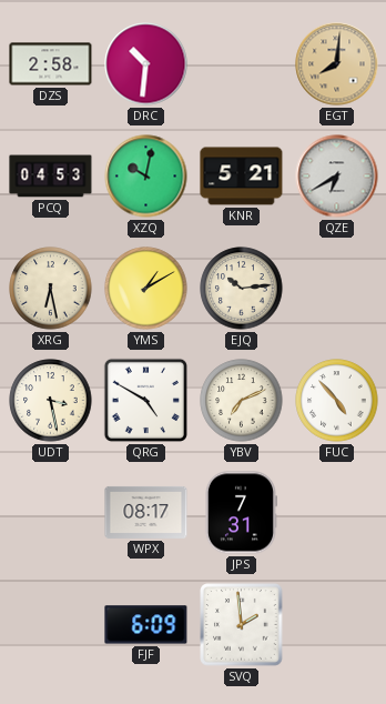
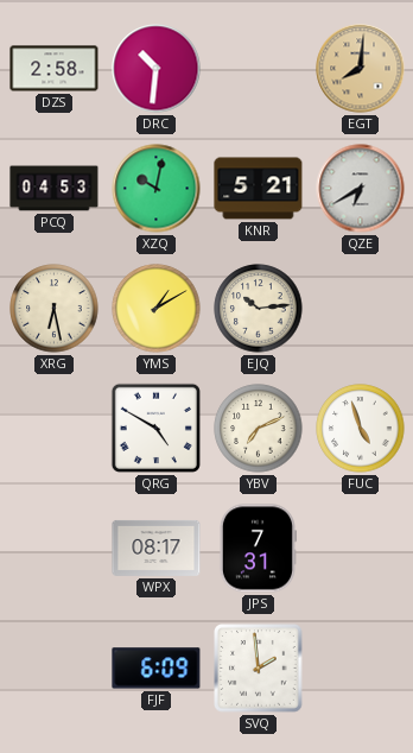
UDT: 3:28 -> none
FUC: 4:53 -> 4:57
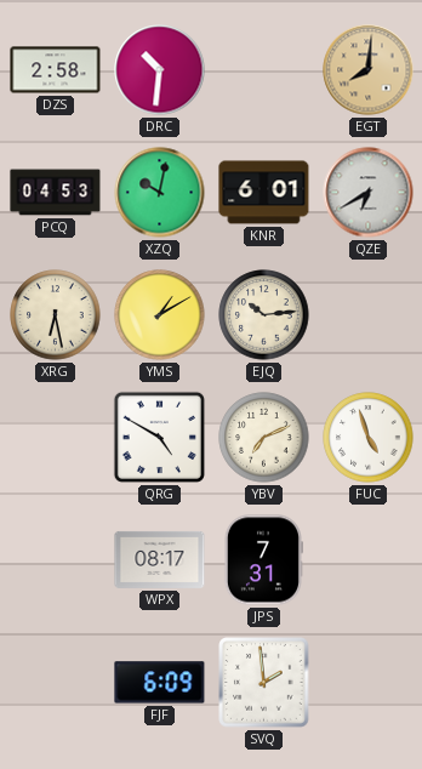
KNR: 5:21 -> 6:01
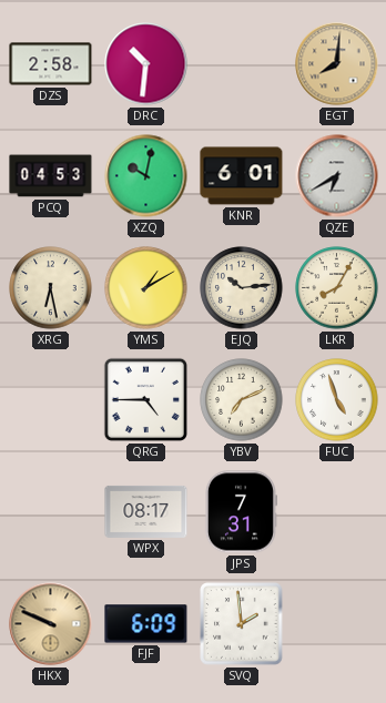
LKR: none -> 8:05
QRG: 4:50 -> 4:45
HKX: none -> 9:49
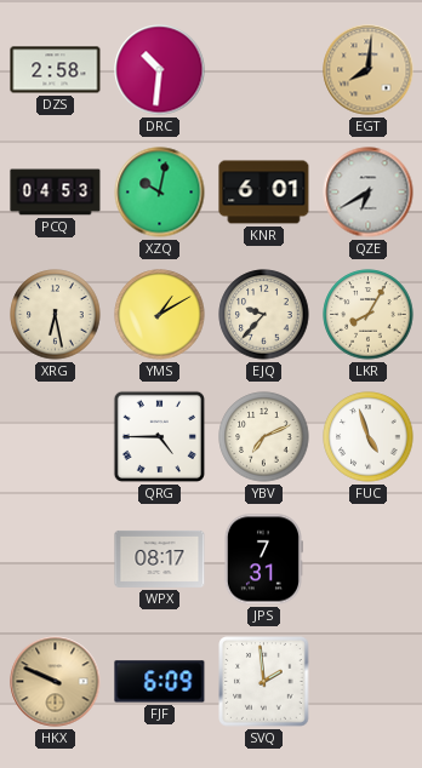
EJQ: 10:14 -> 9:37
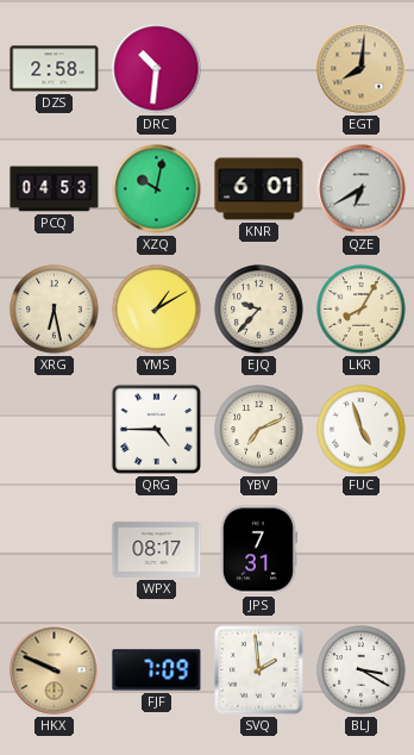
FJF: 6:09 -> 7:09
BLJ: none -> 3:20
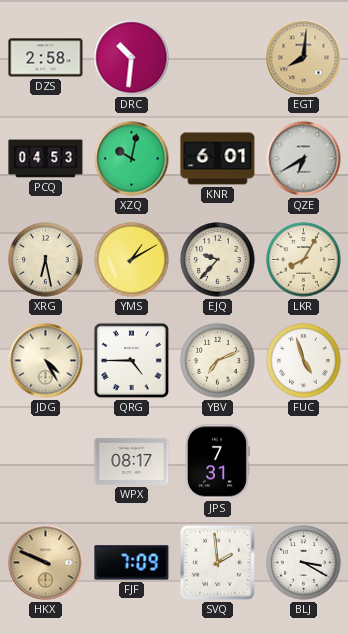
JDG: none -> 4:25
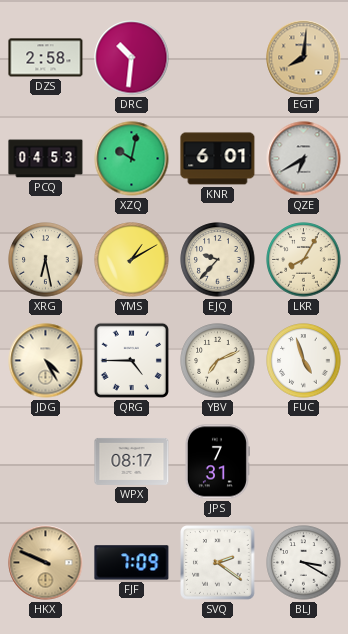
SVQ: 1:59 -> 2:21
